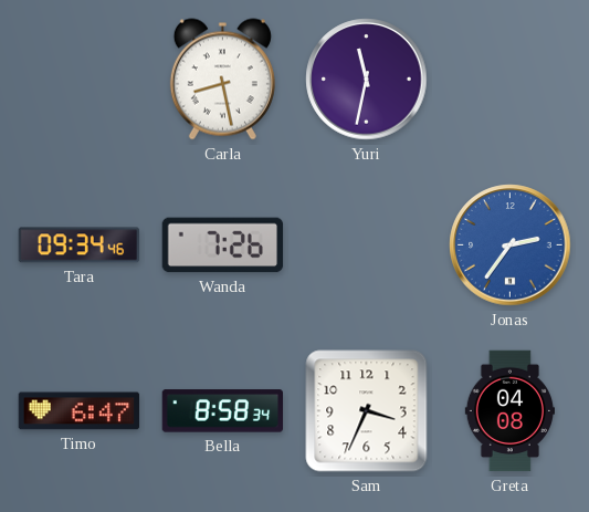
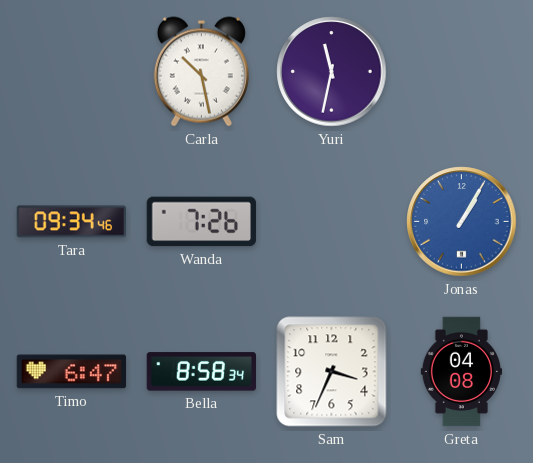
Carla: 8:28 -> 10:28
Jonas: 2:36 -> 1:05
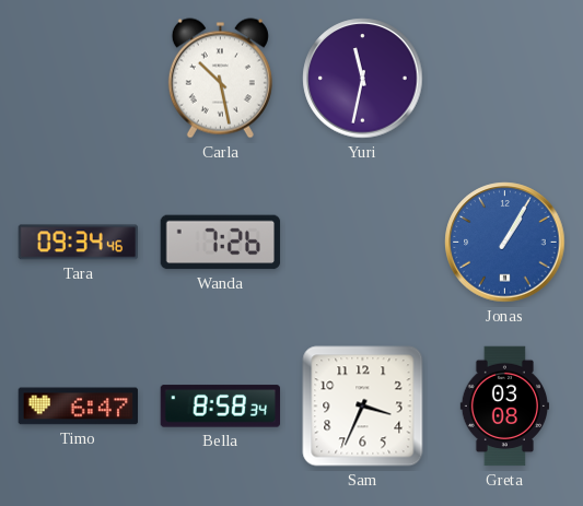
Greta: 04:08 -> 03:08
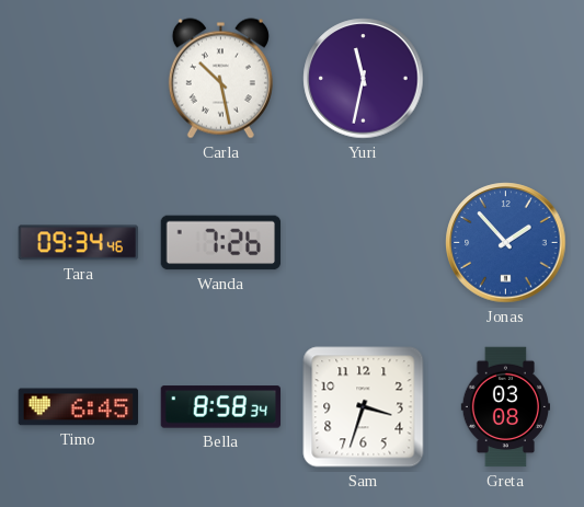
Jonas: 1:05 -> 1:53
Timo: 6:47 -> 6:45
Sam: 3:34 -> 3:33
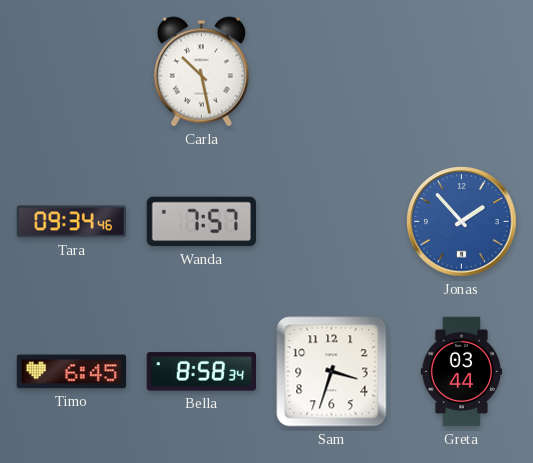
Yuri: 11:32 -> none
Wanda: 7:26 -> 7:57
Greta: 03:08 -> 03:44
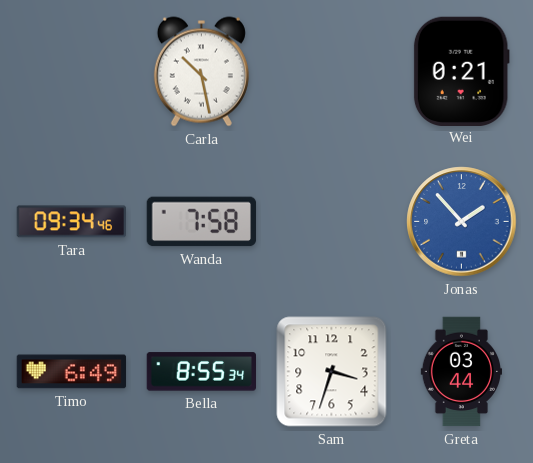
Wei: none -> 0:21
Wanda: 7:57 -> 7:58
Timo: 6:45 -> 6:49
Bella: 8:58 -> 8:55
